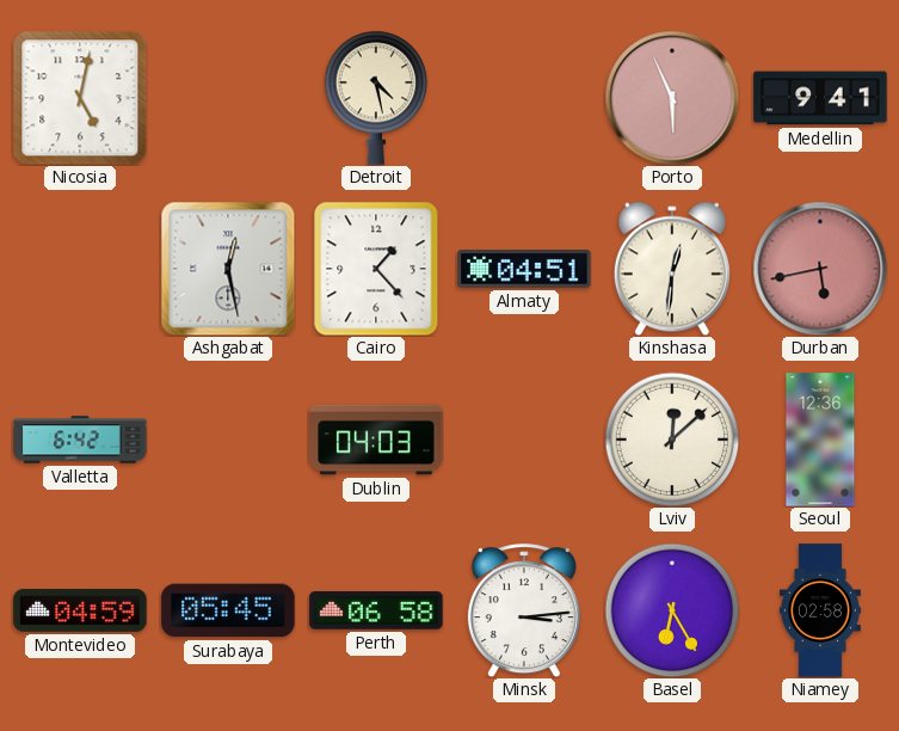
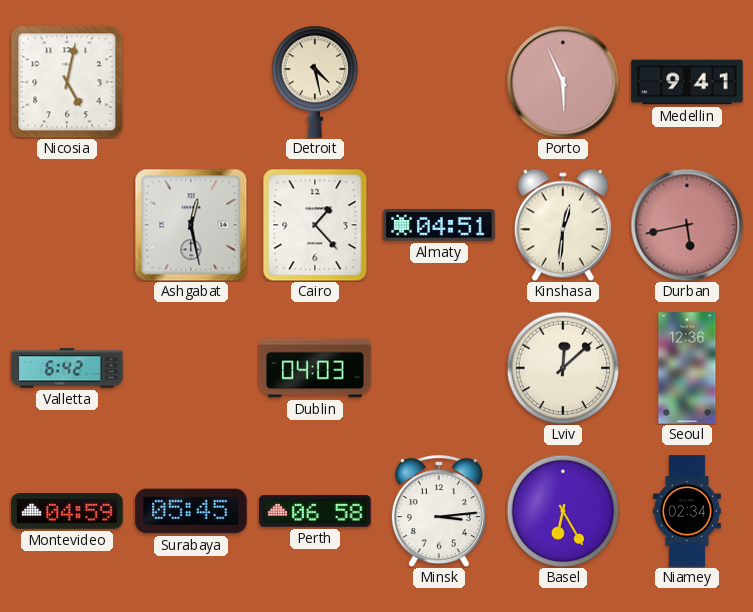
Niamey: 02:58 -> 02:34
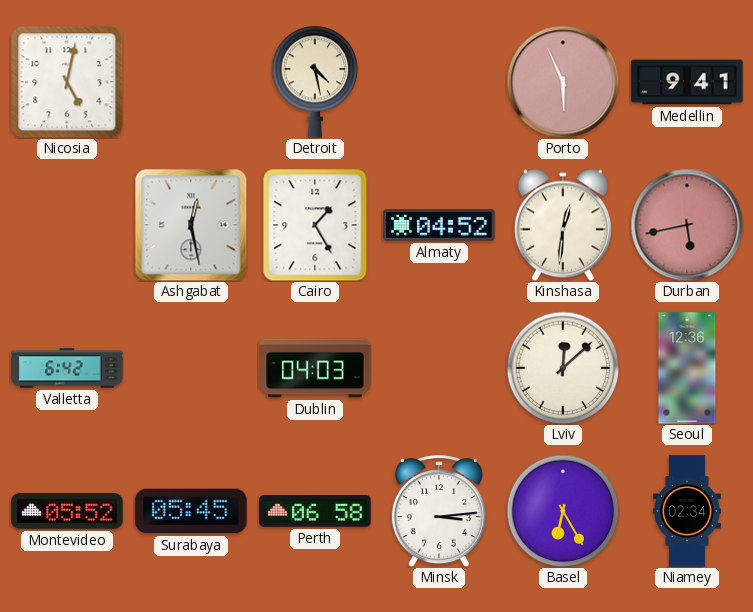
Cairo: 1:23 -> 1:25
Almaty: 04:51 -> 04:52
Montevideo: 04:59 -> 05:52
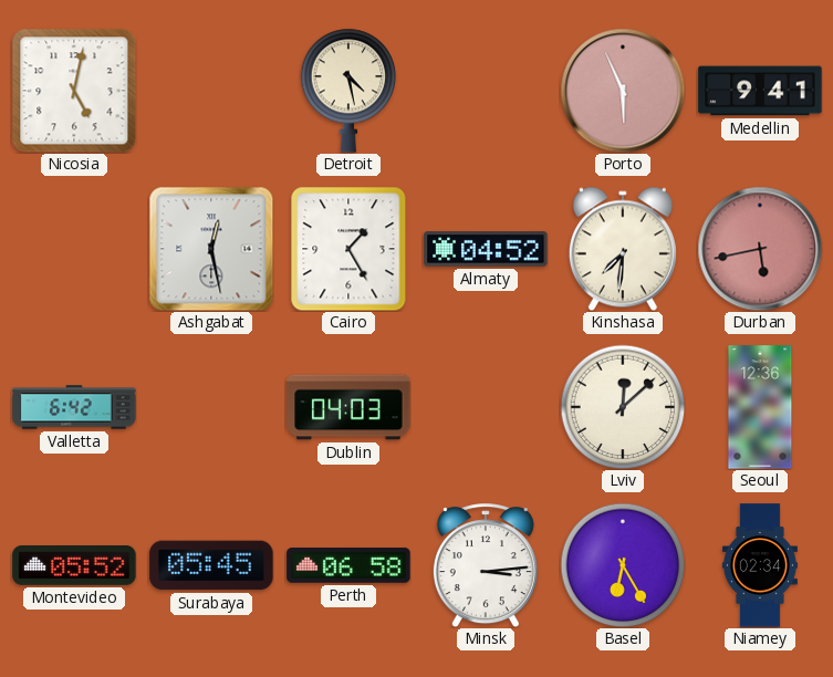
Kinshasa: 12:31 -> 7:31
